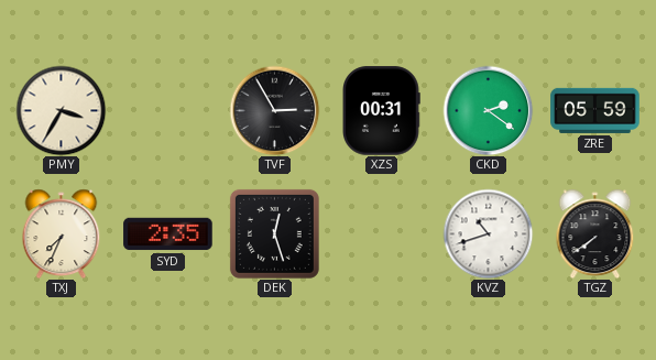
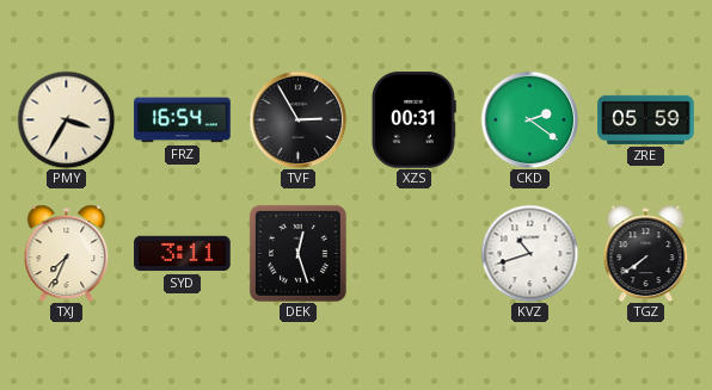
FRZ: none -> 16:54
SYD: 2:35 -> 3:11
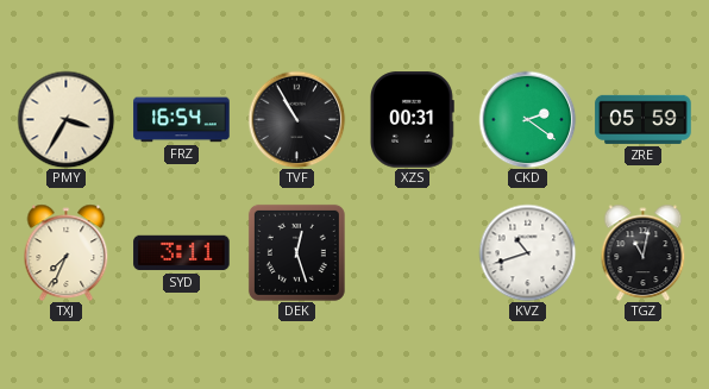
TVF: 2:55 -> 10:55
TGZ: 7:39 -> 11:02
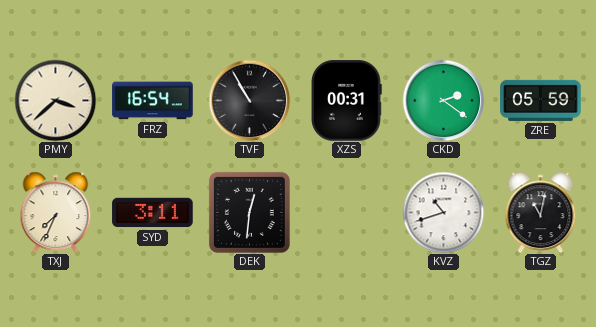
PMY: 3:35 -> 3:38
DEK: 12:27 -> 12:31
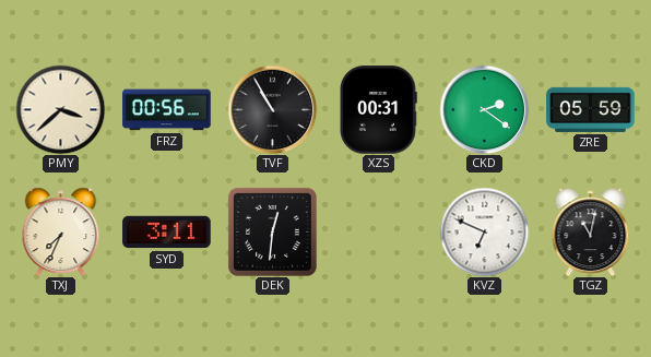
FRZ: 16:54 -> 00:56
KVZ: 10:42 -> 6:49
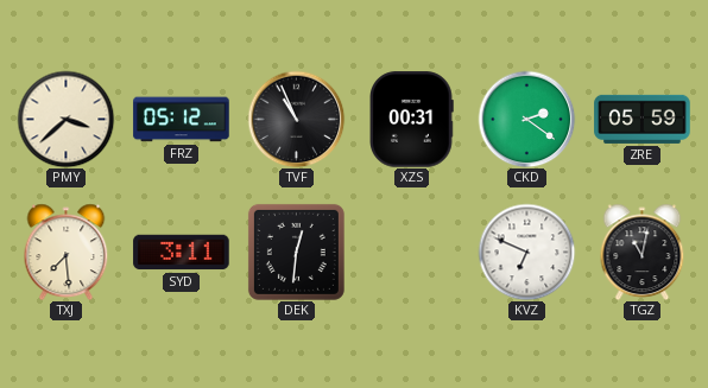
FRZ: 00:56 -> 05:12
TVF: 10:55 -> 10:56
TXJ: 7:34 -> 7:29
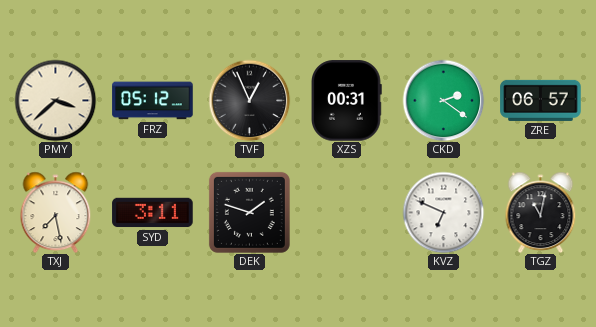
TVF: 10:56 -> 12:56
ZRE: 05:59 -> 06:57
TXJ: 7:29 -> 7:28
DEK: 12:31 -> 1:48
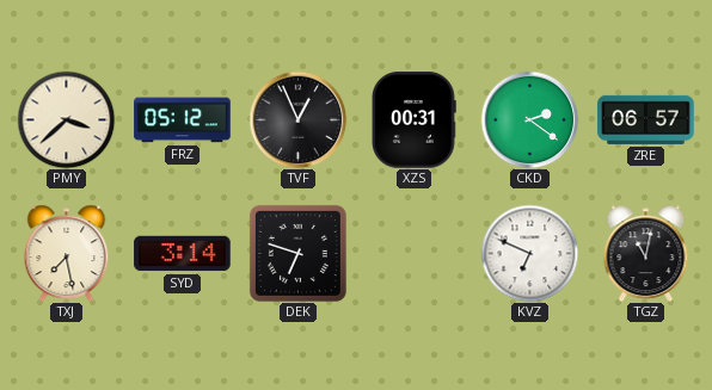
SYD: 3:11 -> 3:14
DEK: 1:48 -> 6:48
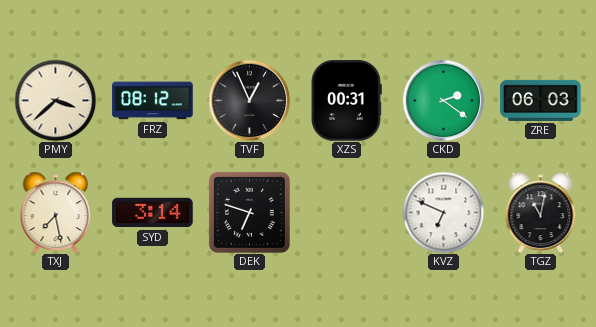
FRZ: 05:12 -> 08:12
ZRE: 06:57 -> 06:03
